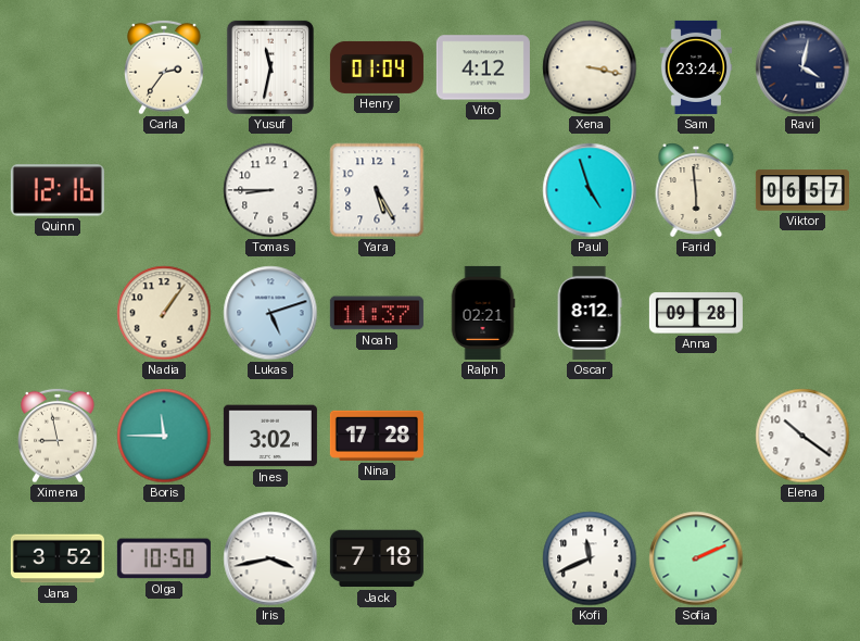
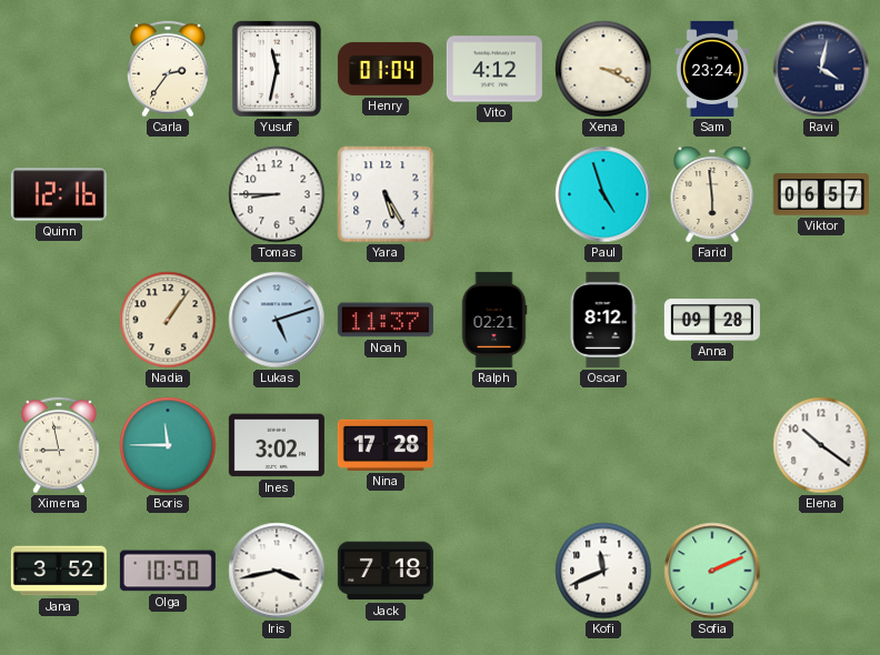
Xena: 3:17 -> 3:19
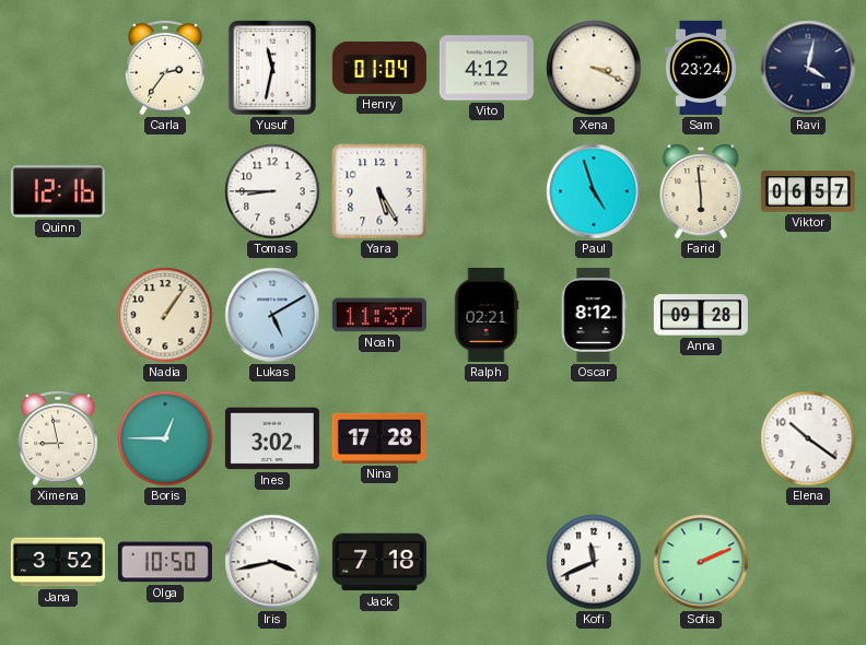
Lukas: 5:12 -> 5:10
Boris: 11:45 -> 12:45
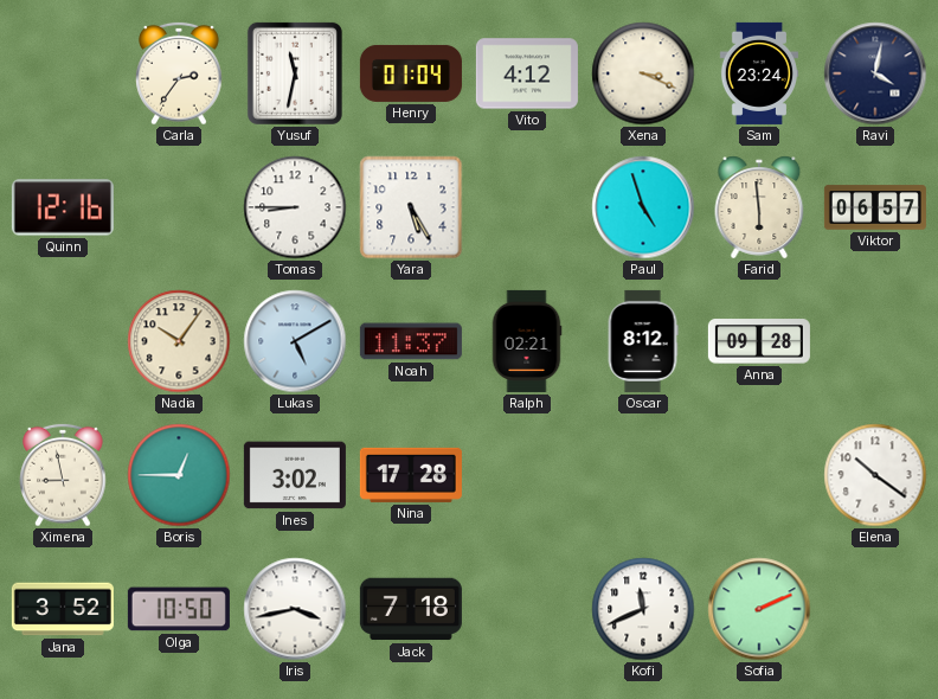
Nadia: 1:06 -> 10:06
